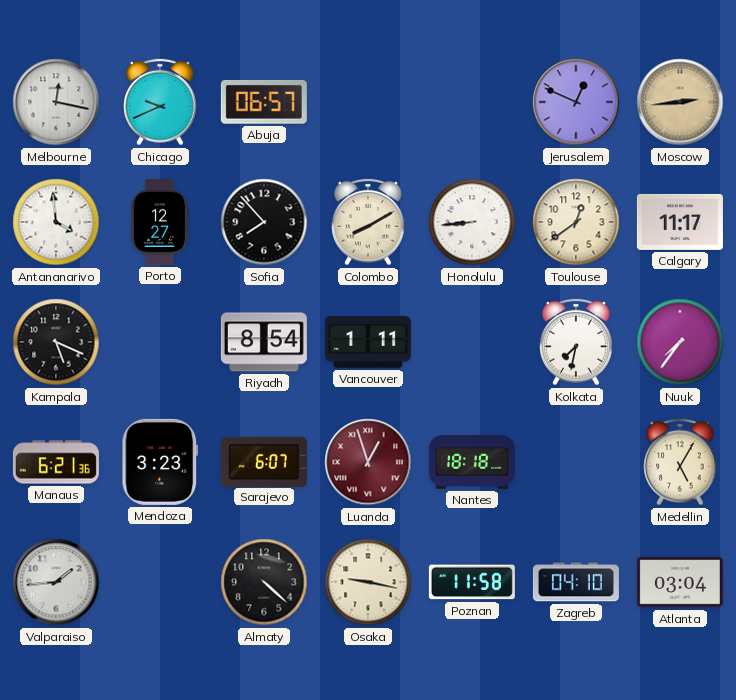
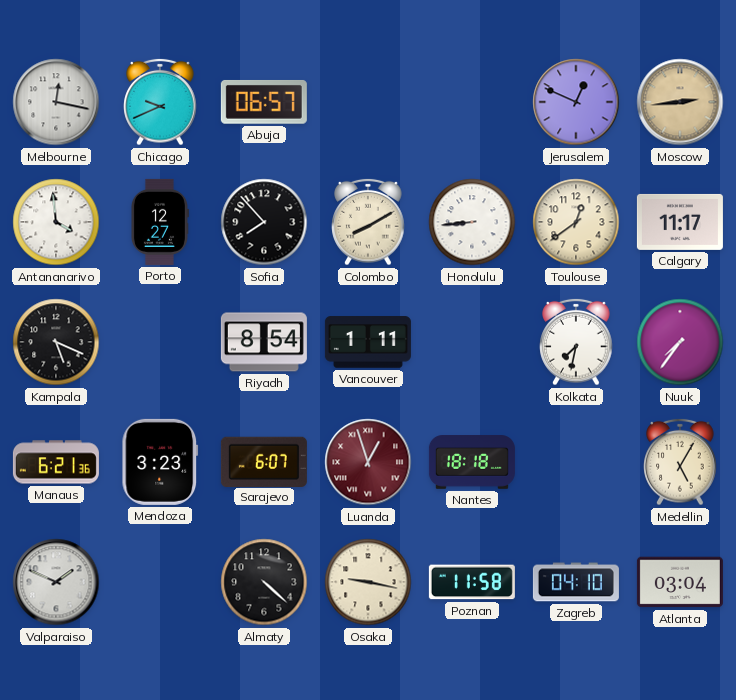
Valparaiso: 1:44 -> 1:49
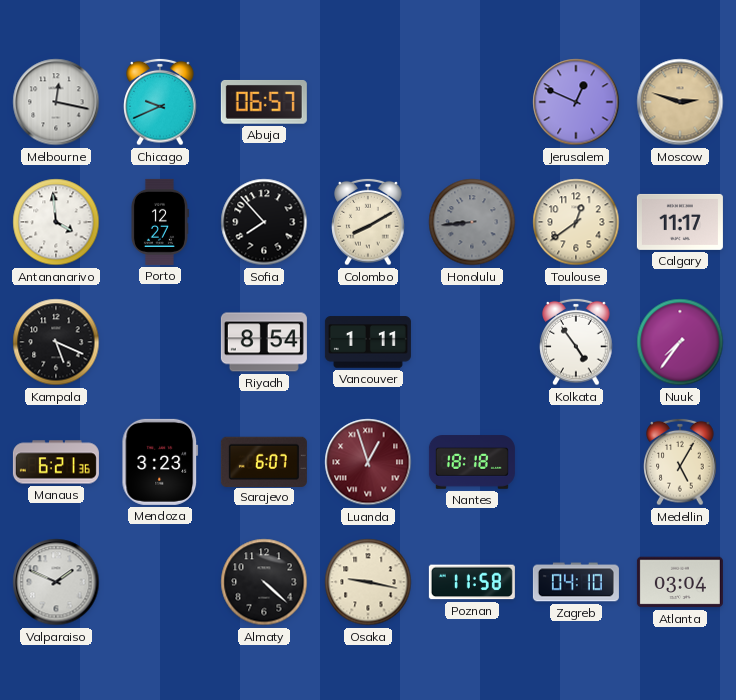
Moscow: 2:44 -> 2:48
Honolulu dial: white -> grey
Kolkata: 7:32 -> 4:54
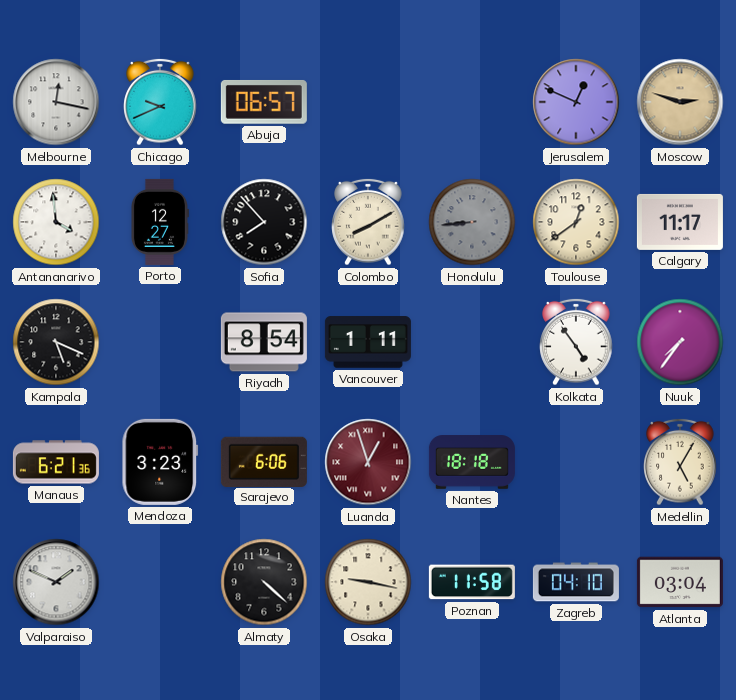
Sarajevo: 6:07 -> 6:06
